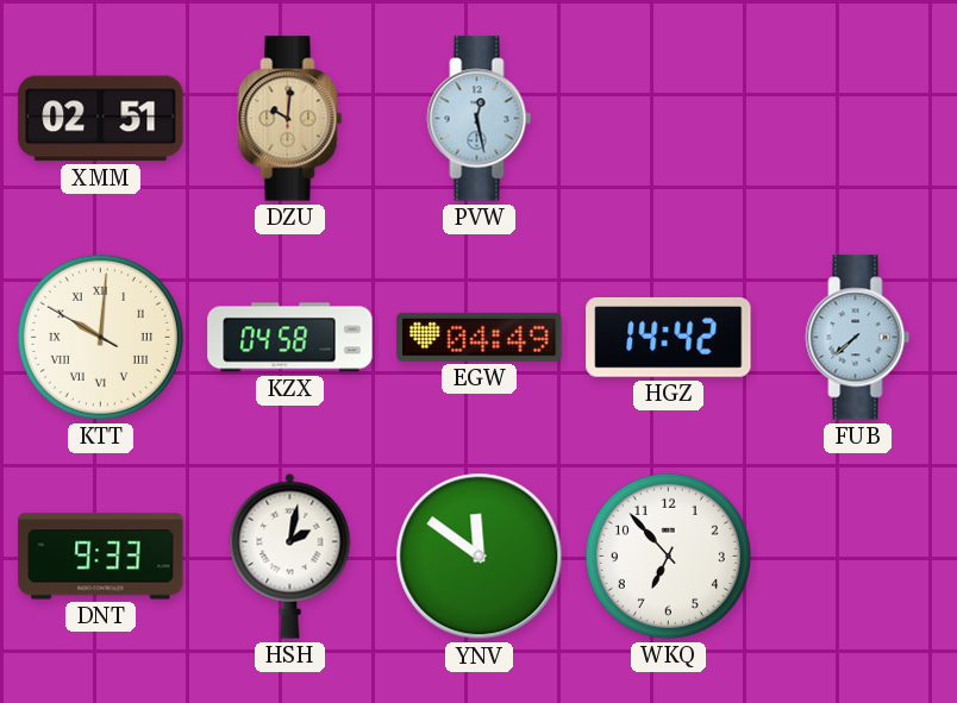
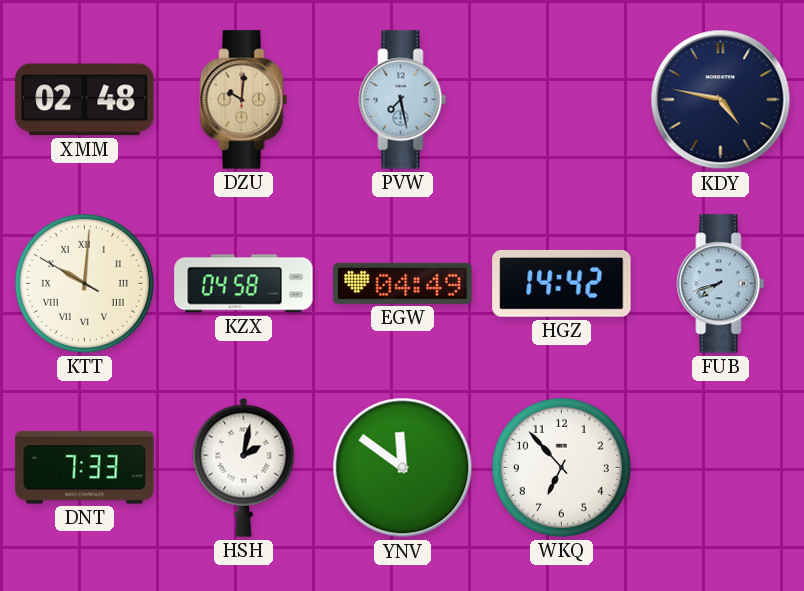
XMM: 02:51 -> 02:48
PVW: 12:28 -> 7:28
KDY: none -> 4:47
FUB: 7:38 -> 7:42
DNT: 9:33 -> 7:33
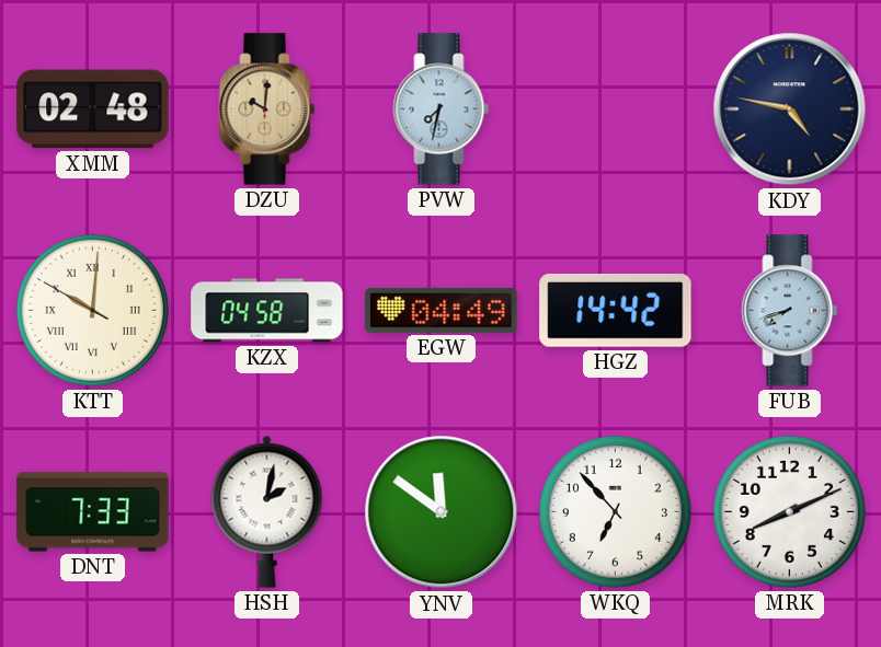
PVW: 7:28 -> 7:32
MRK: none -> 8:11
